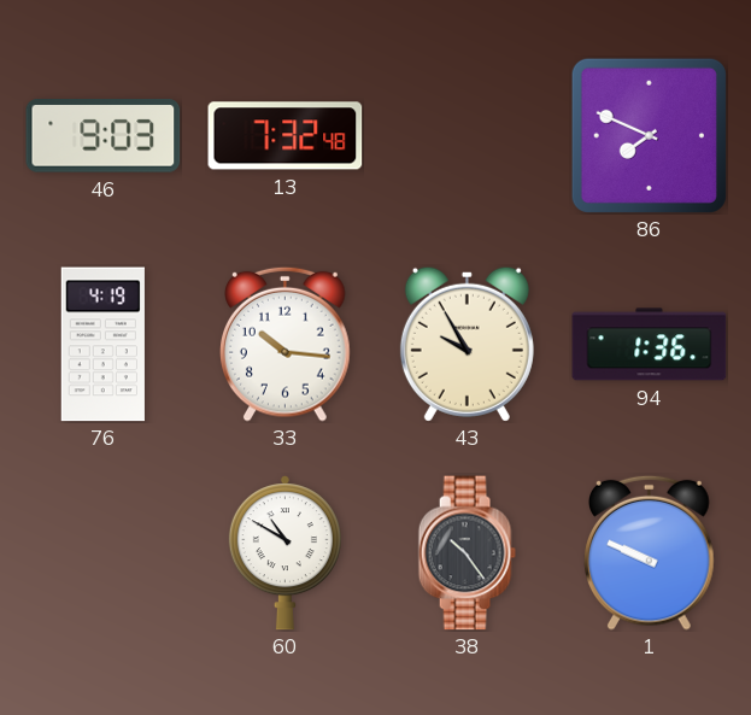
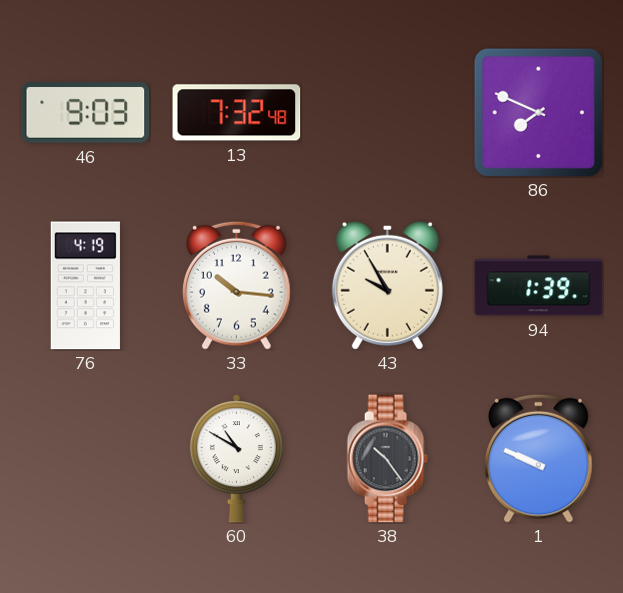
94: 1:36 -> 1:39
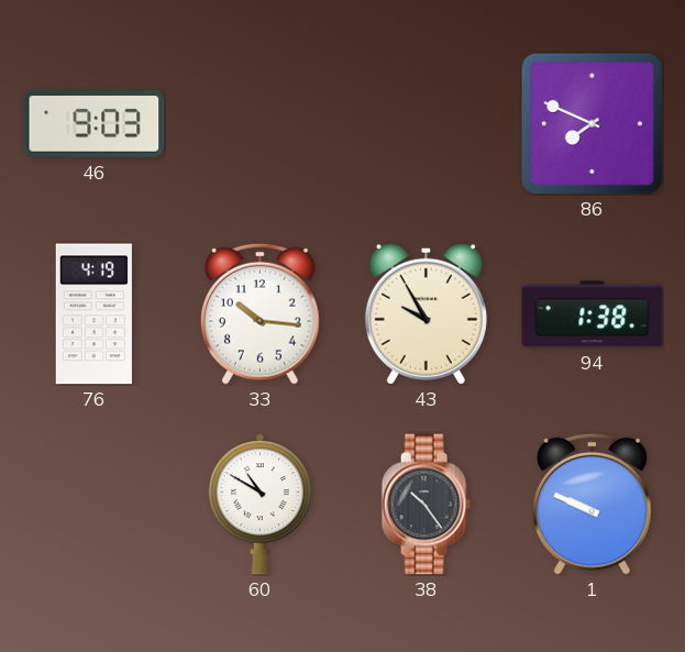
13: 7:32 -> none
94: 1:39 -> 1:38
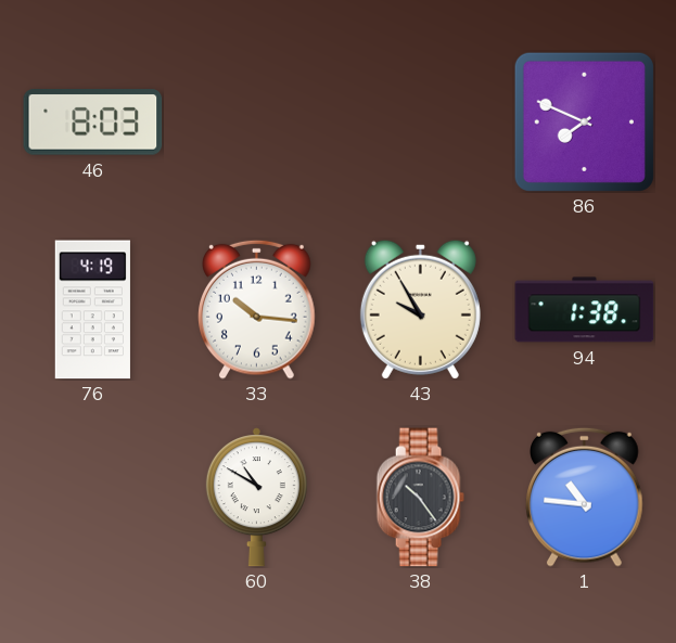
46: 9:03 -> 8:03
1: 9:49 -> 10:46
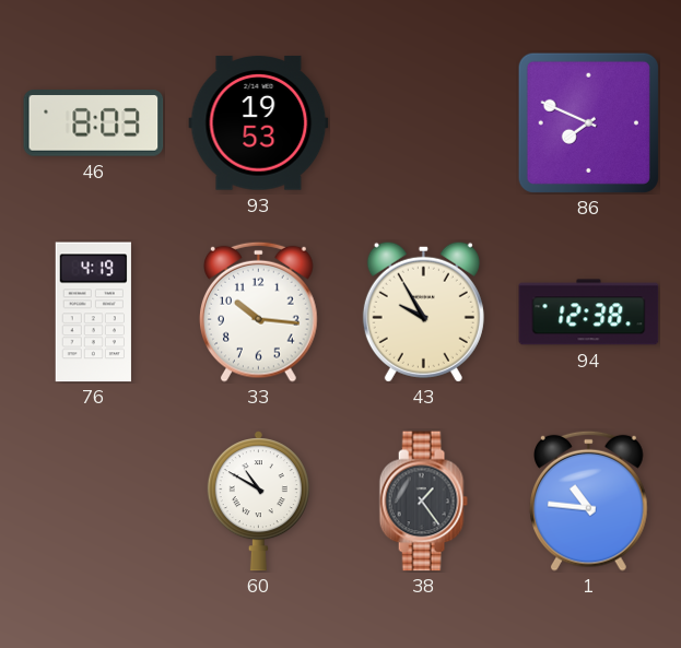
93: none -> 19:53
94: 1:38 -> 12:38
38: 10:24 -> 1:24
